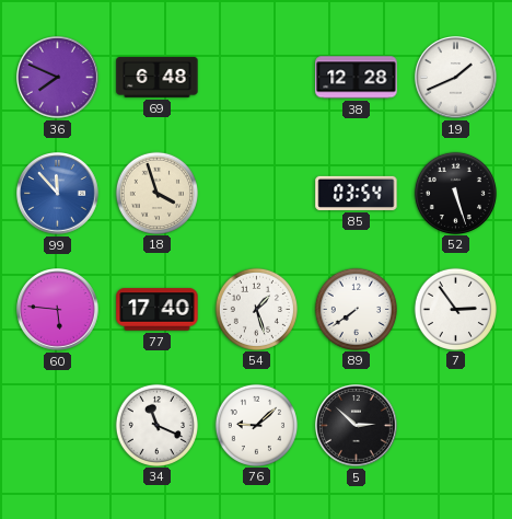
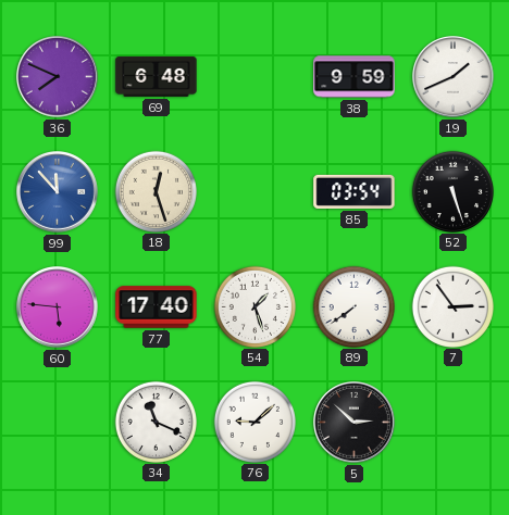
38: 12:28 -> 9:59
18: 3:57 -> 12:27
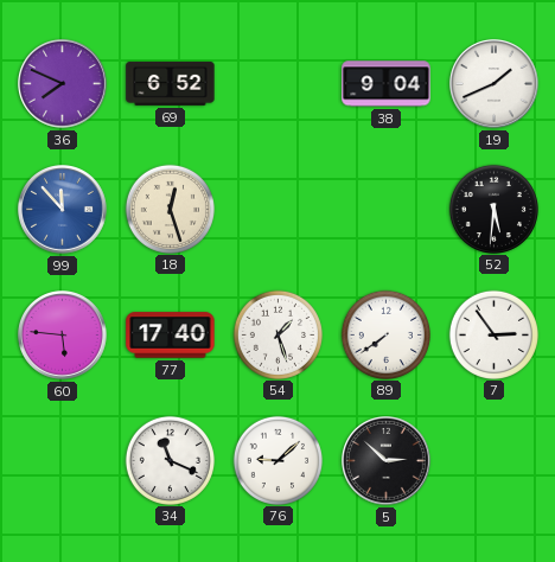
69: 6:48 -> 6:52
38: 9:59 -> 9:04
85: 03:54 -> none
52: 5:27 -> 5:31
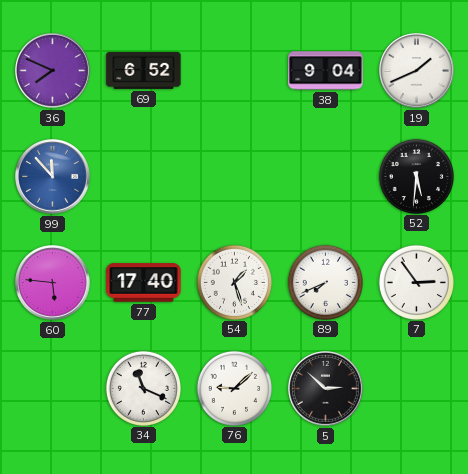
18: 12:27 -> none
89: 7:39 -> 7:41
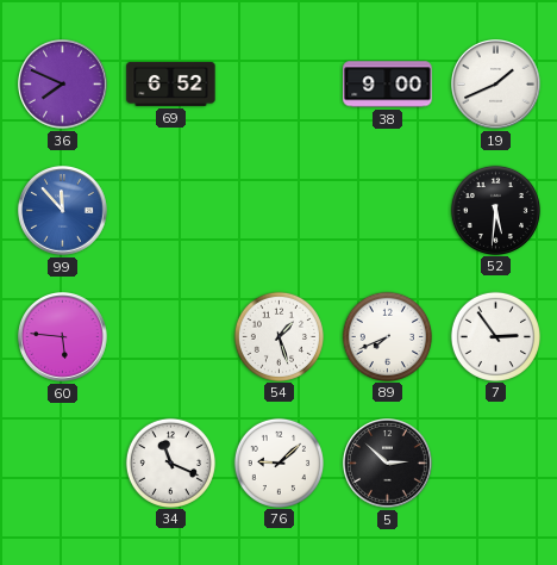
38: 9:04 -> 9:00
77: 17:40 -> none
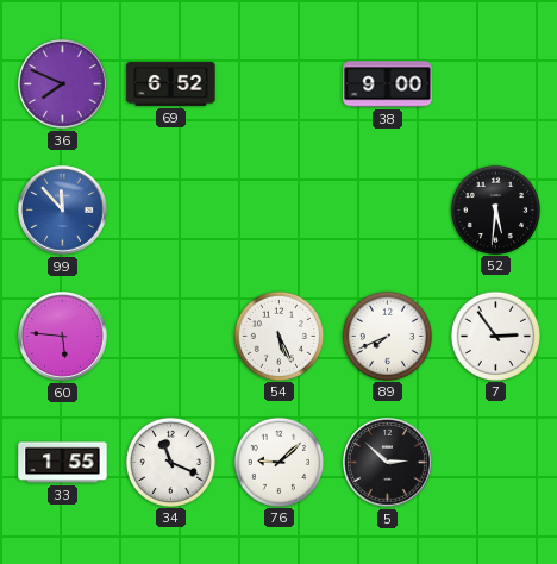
19: 1:41 -> none
54: 1:27 -> 5:26
33: none -> 1:55
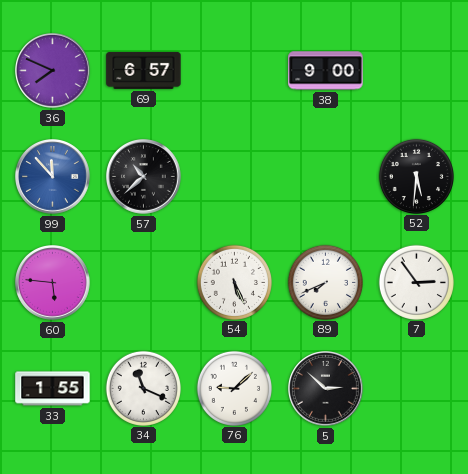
69: 6:52 -> 6:57
57: none -> 10:38
